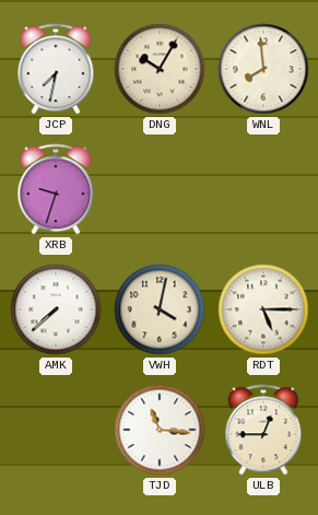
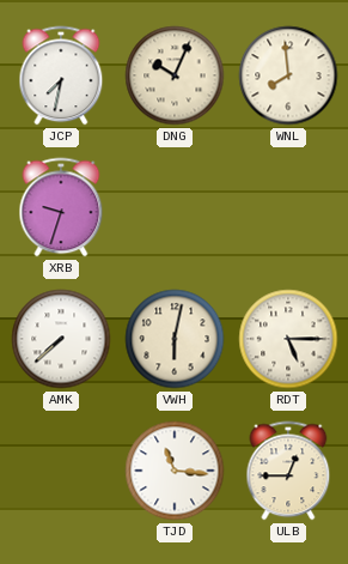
DNG: 10:05 -> 10:04
VWH: 4:02 -> 6:02
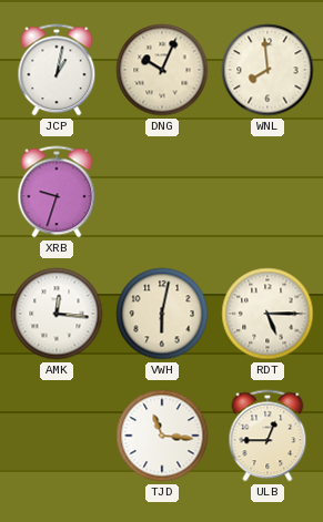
JCP: 7:32 -> 1:02
AMK: 7:38 -> 12:16
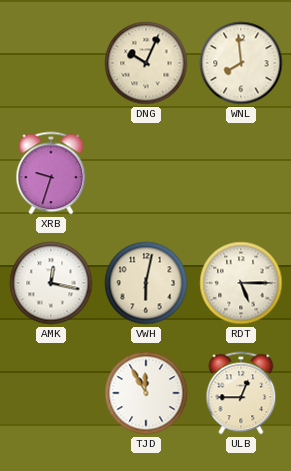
JCP: 1:02 -> none
AMK: 12:16 -> 12:17
TJD: 11:16 -> 11:55
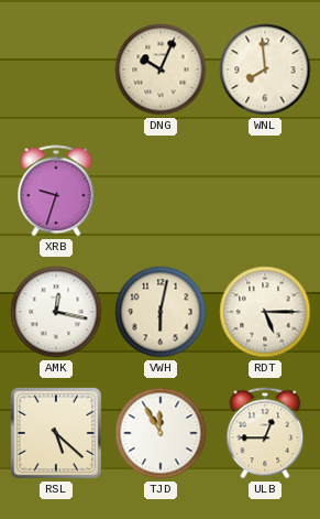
RSL: none -> 5:22
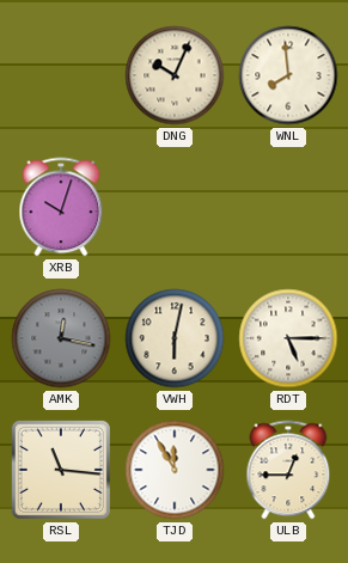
XRB: 9:33 -> 10:03
AMK dial: white -> grey
RSL: 5:22 -> 11:16
